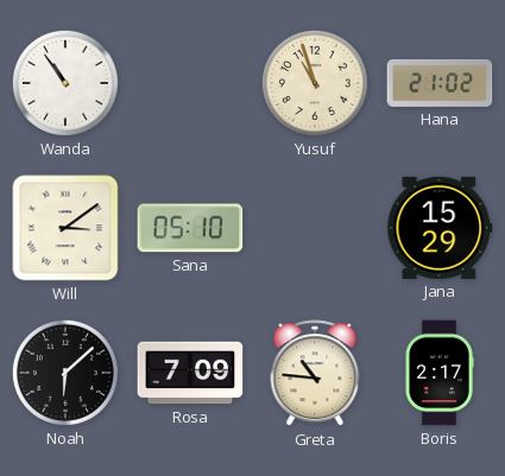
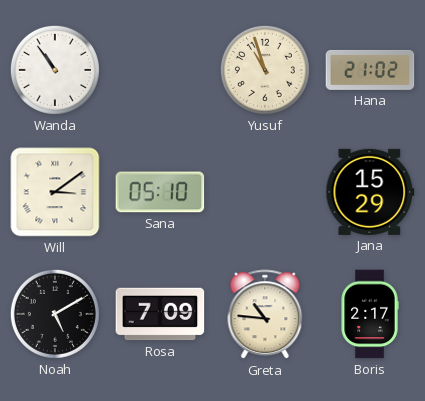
Noah: 6:08 -> 5:10
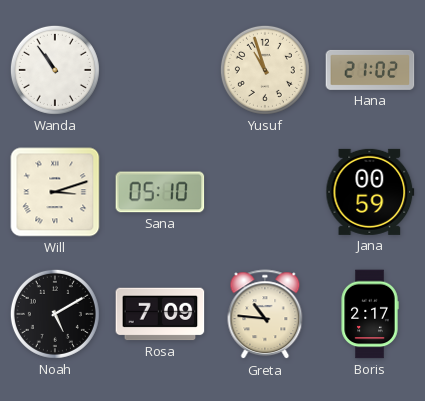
Will: 3:09 -> 3:12
Jana: 15:29 -> 00:59
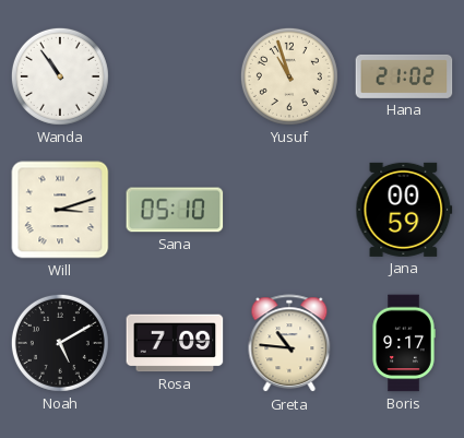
Boris: 2:17 -> 9:17
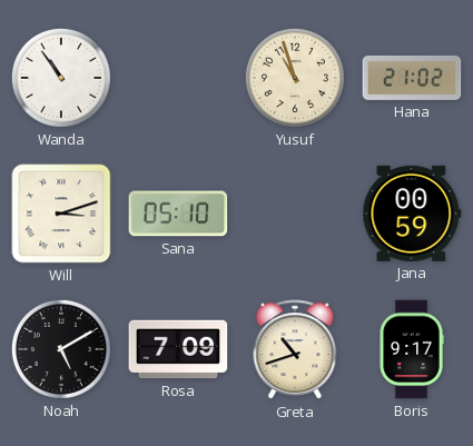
Greta: 10:46 -> 10:42
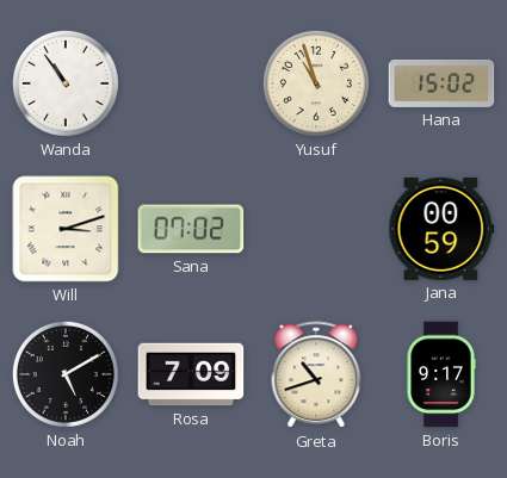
Hana: 21:02 -> 15:02
Sana: 05:10 -> 07:02
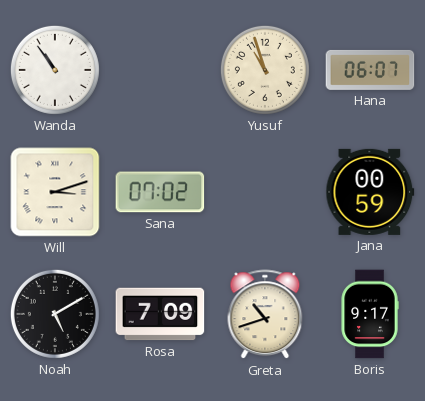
Hana: 15:02 -> 06:07
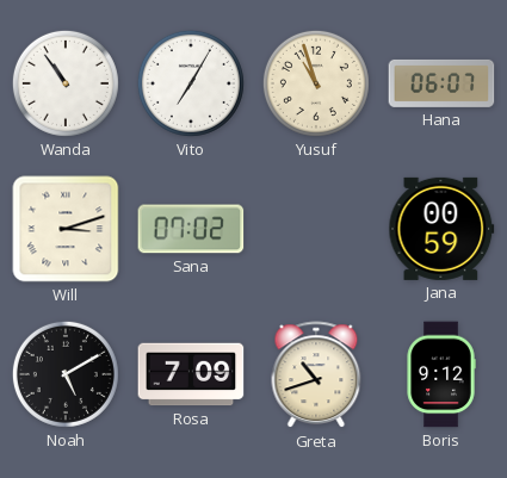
Vito: none -> 7:05
Boris: 9:17 -> 9:12
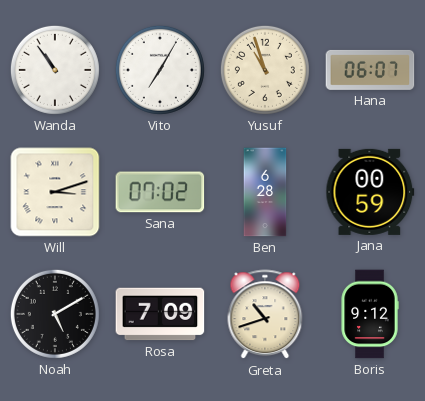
Ben: none -> 6:28
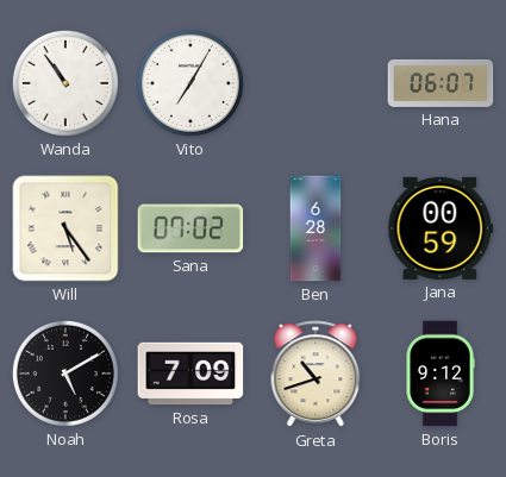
Yusuf: 10:57 -> none
Will: 3:12 -> 5:24
